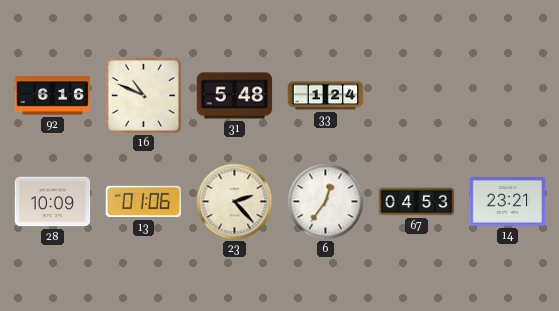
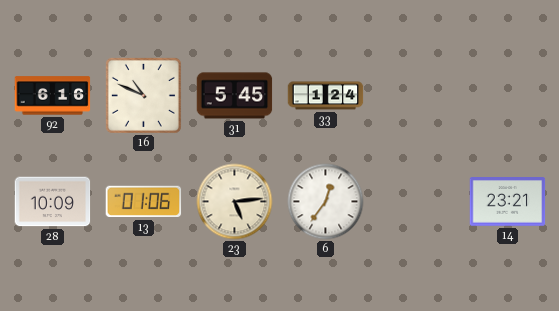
31: 5:48 -> 5:45
23: 2:23 -> 5:14
67: 04:53 -> none
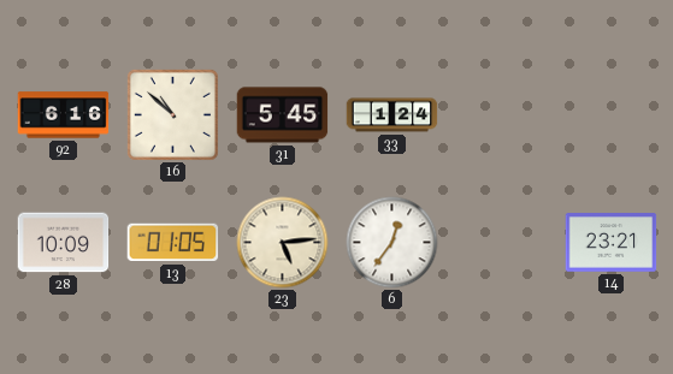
16: 10:49 -> 10:52
13: 01:06 -> 01:05
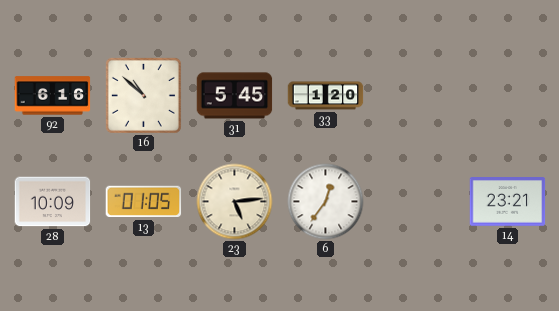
33: 1:24 -> 1:20
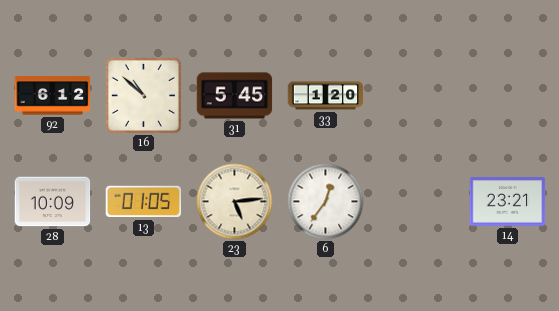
92: 6:16 -> 6:12
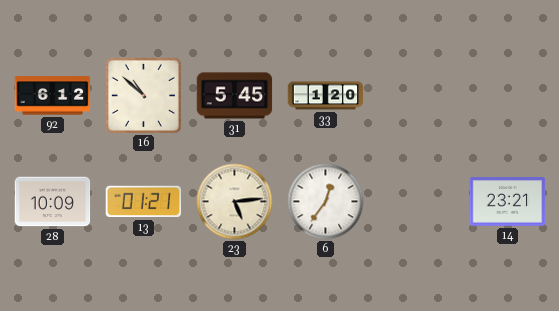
13: 01:05 -> 01:21
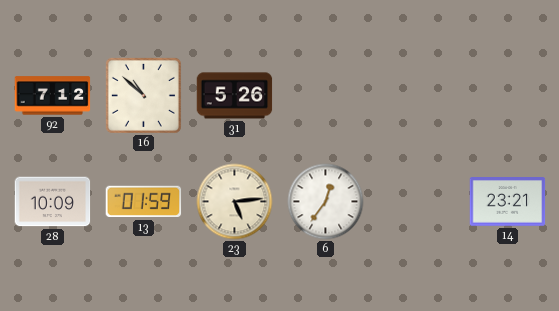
92: 6:12 -> 7:12
31: 5:45 -> 5:26
33: 1:20 -> none
13: 01:21 -> 01:59
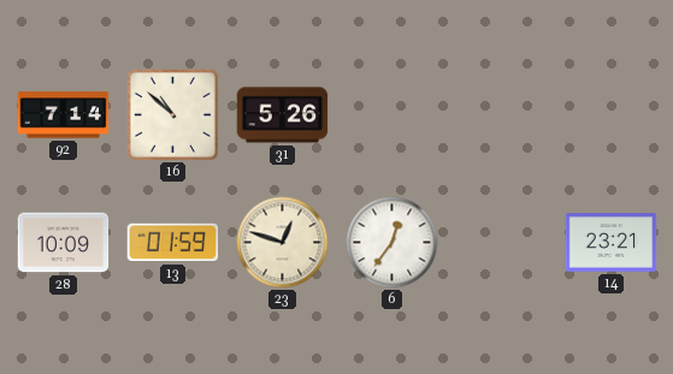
92: 7:12 -> 7:14
23: 5:14 -> 12:48
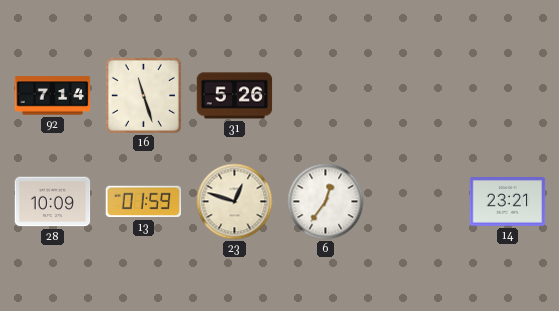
16: 10:52 -> 11:27
